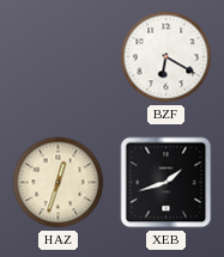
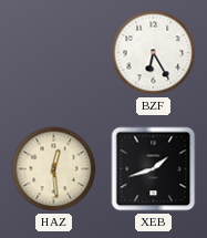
BZF: 6:20 -> 6:25
HAZ: 12:33 -> 12:29
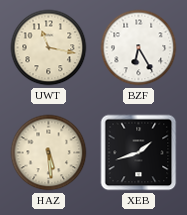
UWT: none -> 11:17
HAZ: 12:29 -> 5:29
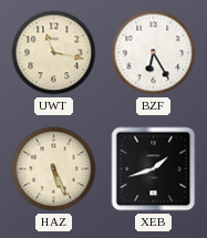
HAZ: 5:29 -> 5:26
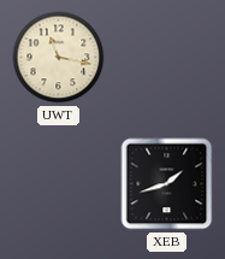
BZF: 6:25 -> none
HAZ: 5:26 -> none
